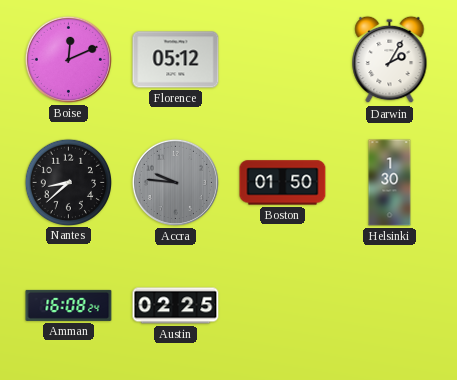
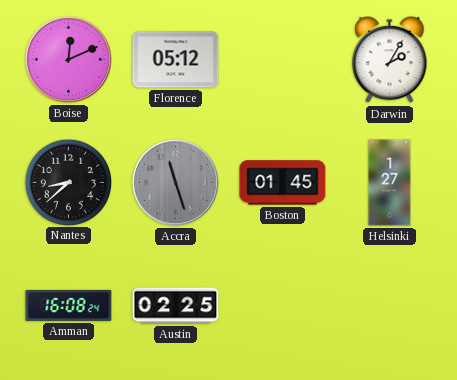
Accra: 9:46 -> 11:27
Boston: 01:50 -> 01:45
Helsinki: 1:30 -> 1:27
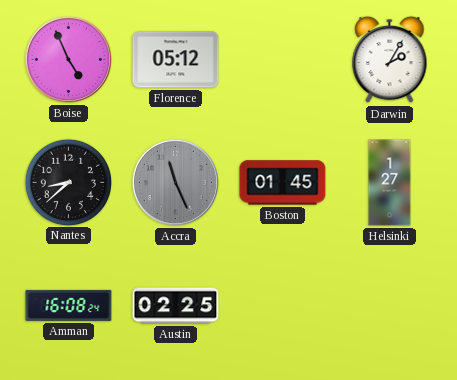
Boise: 12:11 -> 4:56
Accra: 11:27 -> 11:26
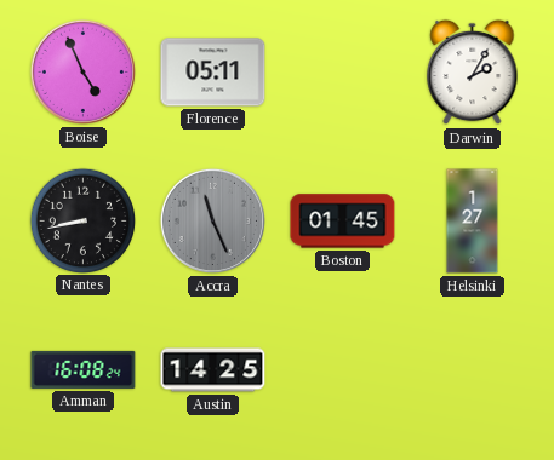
Florence: 05:12 -> 05:11
Nantes: 8:38 -> 8:43
Austin: 02:25 -> 14:25
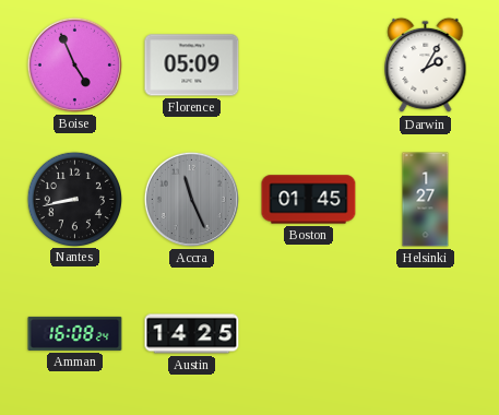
Florence: 05:11 -> 05:09
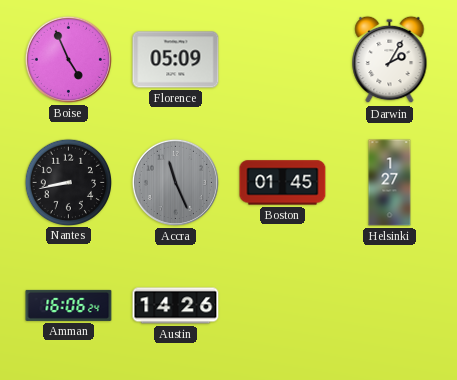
Amman: 16:08 -> 16:06
Austin: 14:25 -> 14:26
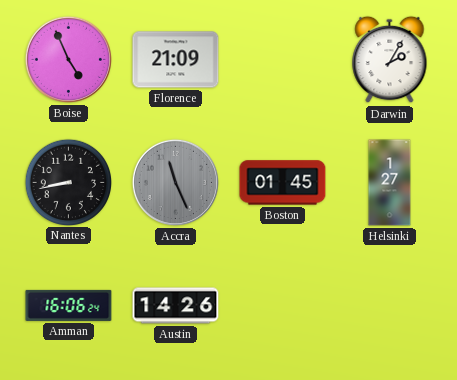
Florence: 05:09 -> 21:09
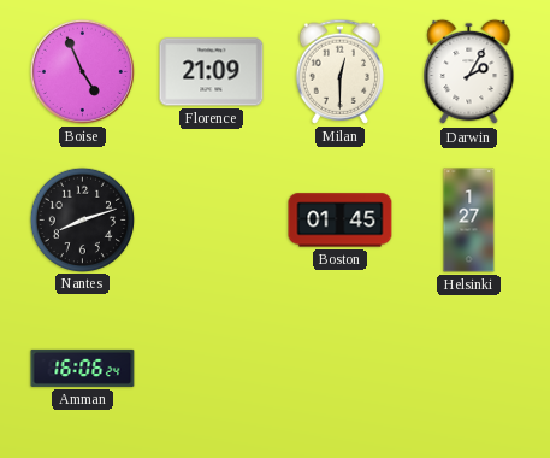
Milan: none -> 12:30
Nantes: 8:43 -> 8:12
Accra: 11:26 -> none
Austin: 14:26 -> none
